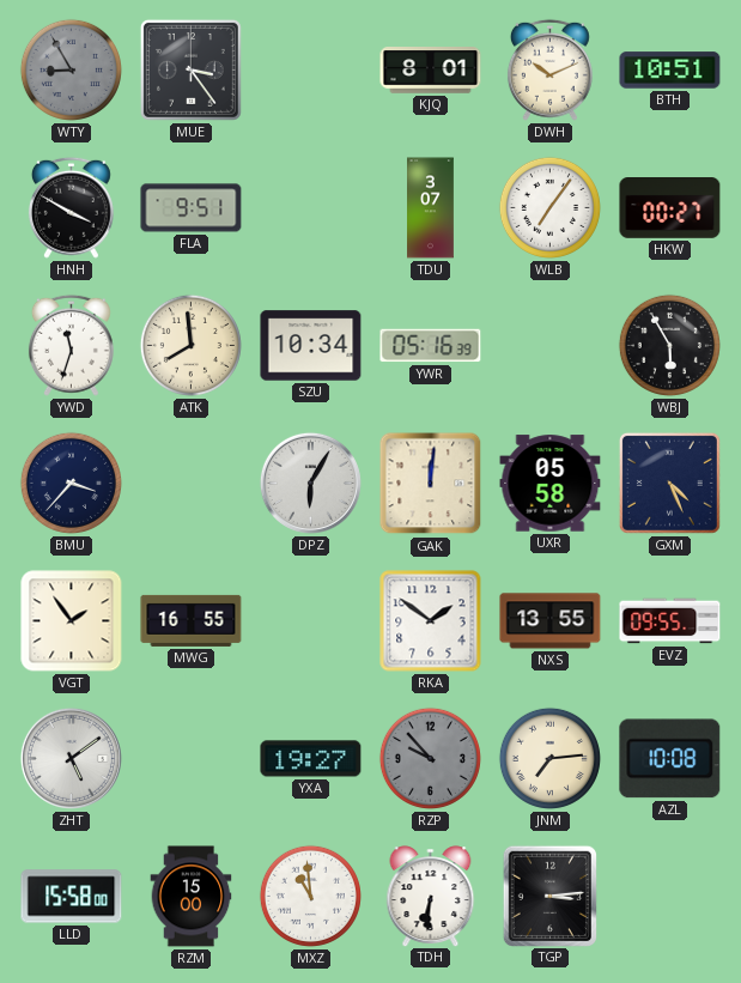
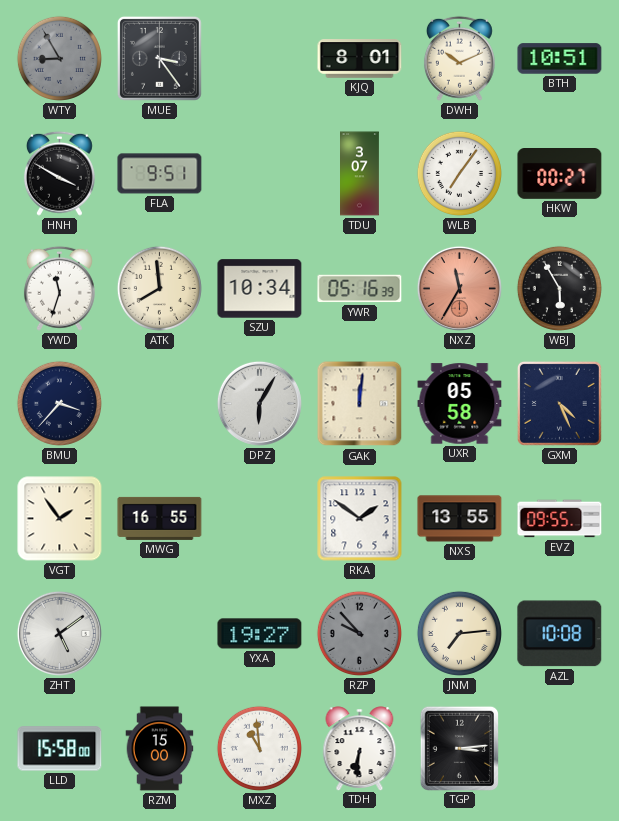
NXZ: none -> 11:35
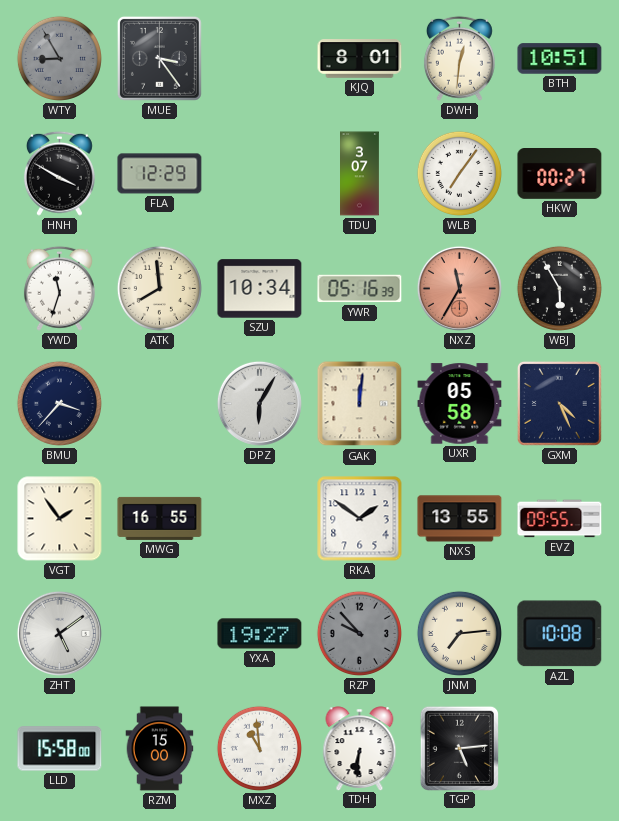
DWH: 10:11 -> 12:31
FLA: 9:51 -> 12:29
TGP: 3:14 -> 5:14
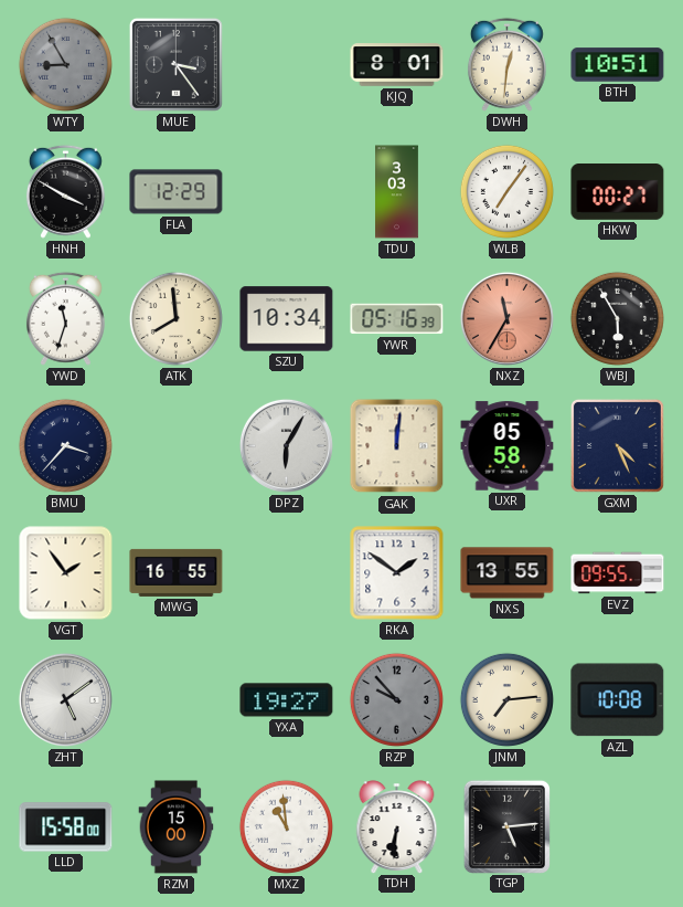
TDU: 3:07 -> 3:03
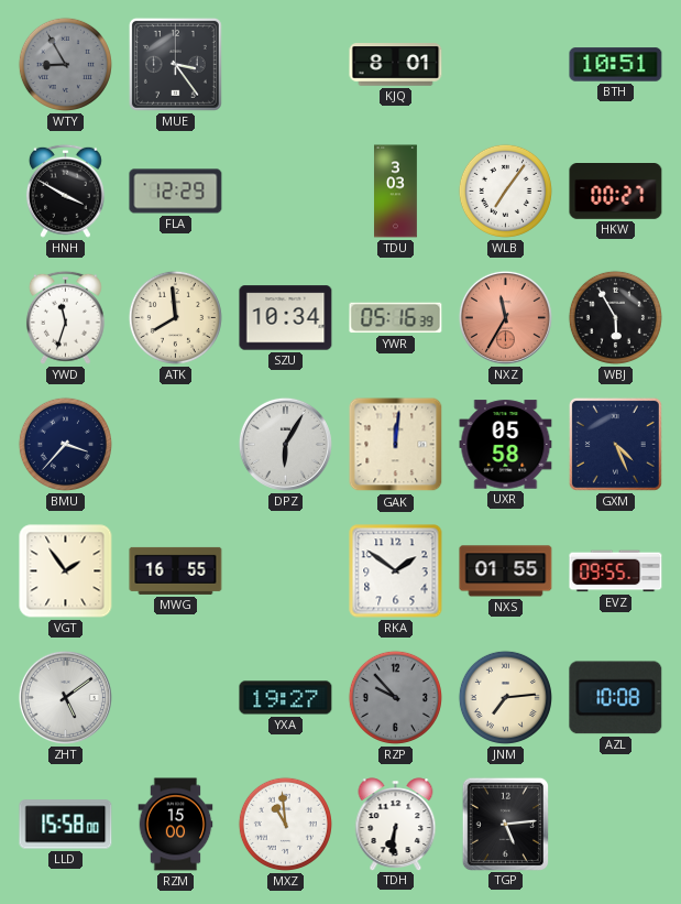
DWH: 12:31 -> none
NXS: 13:55 -> 01:55
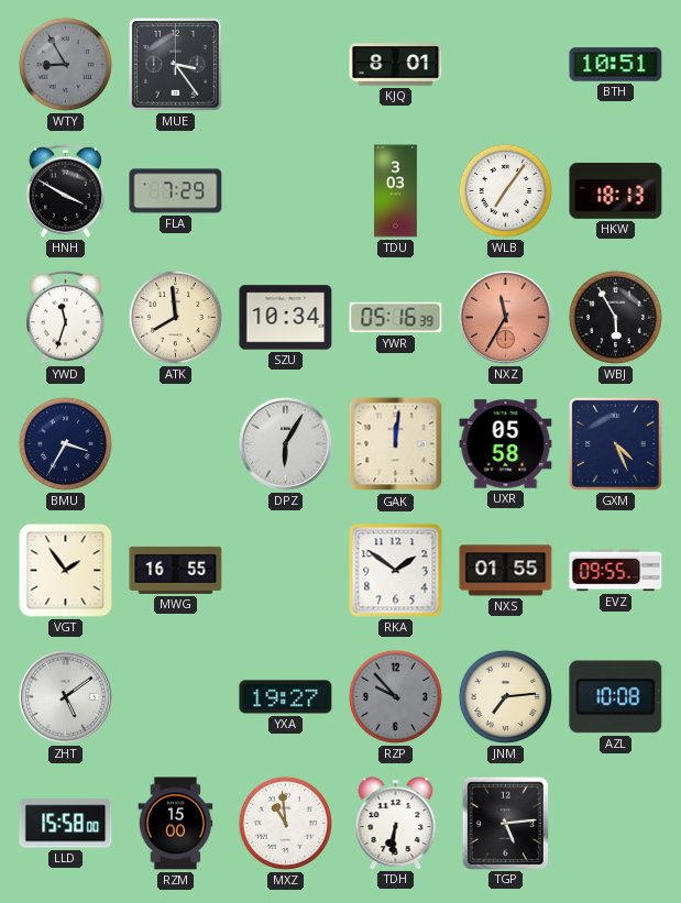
FLA: 12:29 -> 7:29
HKW: 00:27 -> 18:13
BMU: 3:37 -> 3:35
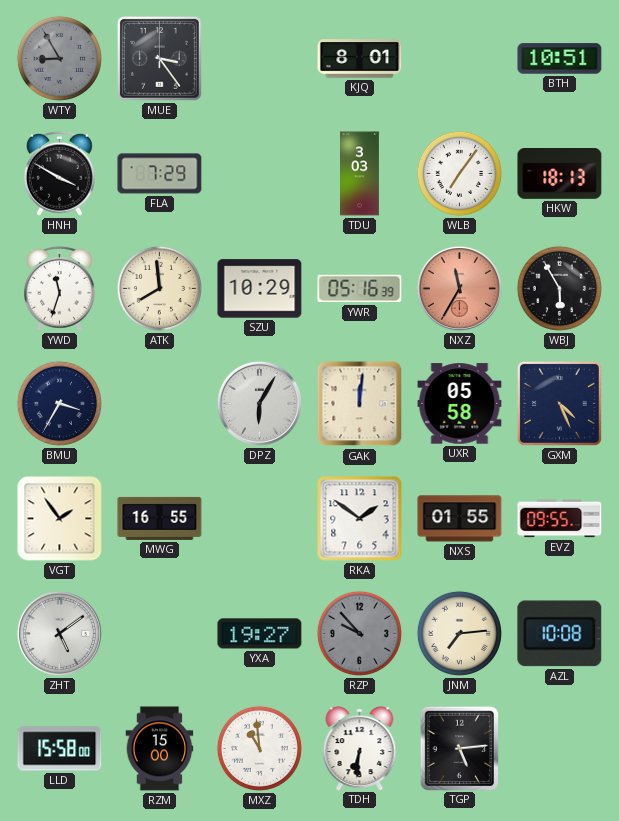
SZU: 10:34 -> 10:29
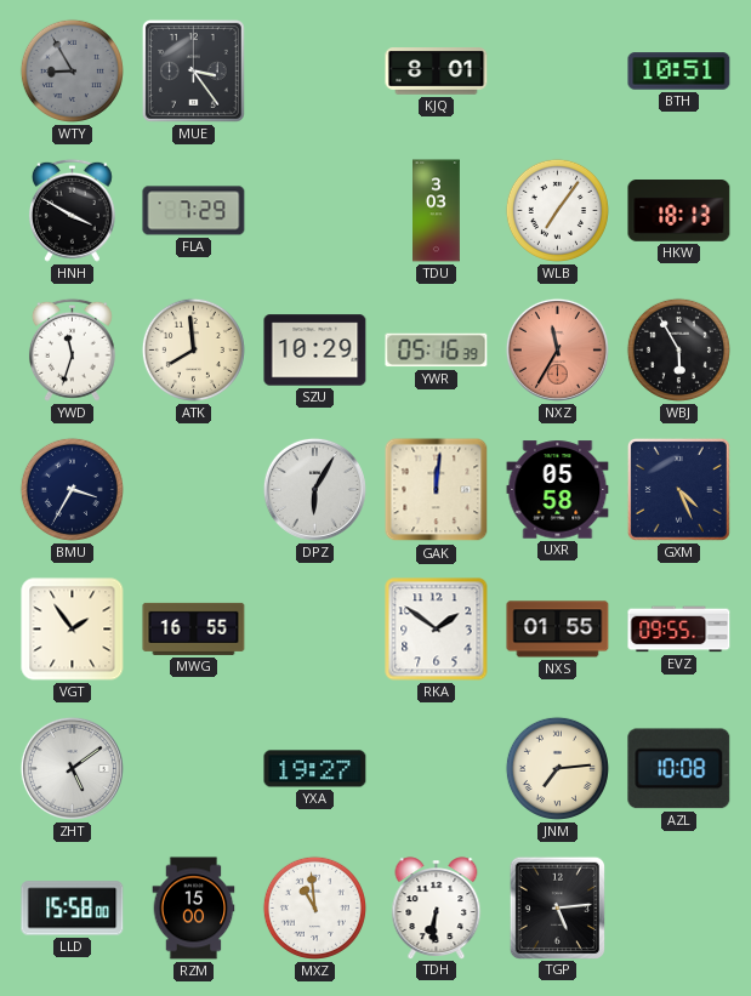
RZP: 9:53 -> none
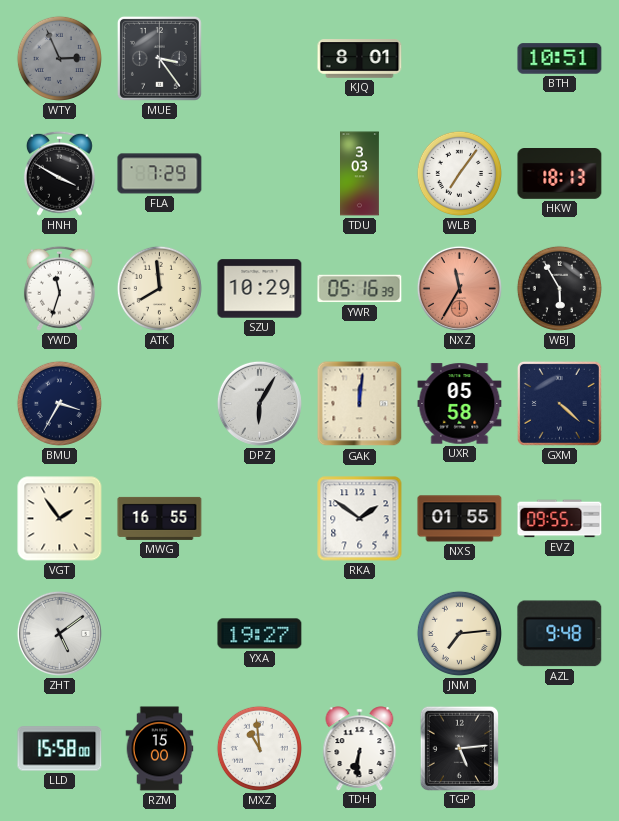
WTY: 8:55 -> 2:56
GXM: 4:26 -> 4:22
AZL: 10:08 -> 9:48
